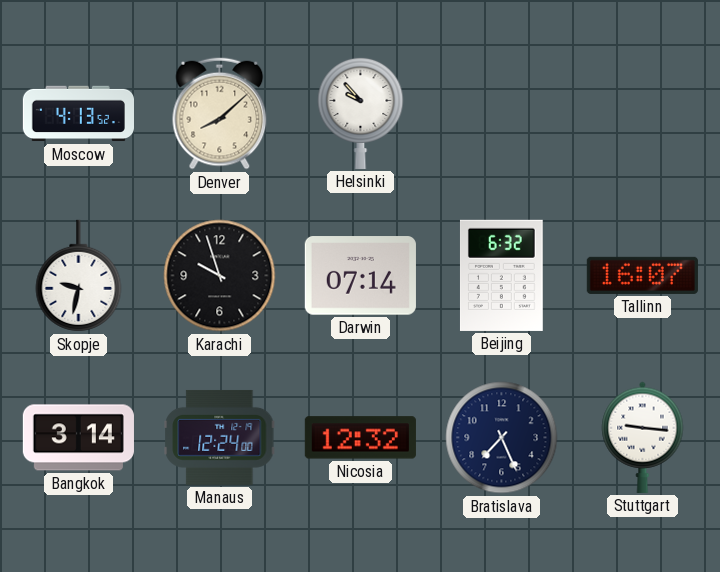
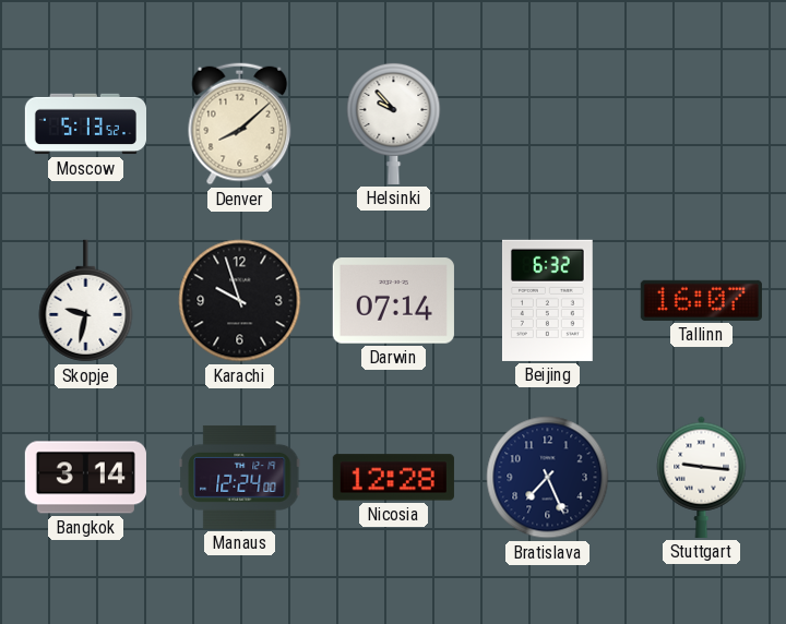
Moscow: 4:13 -> 5:13
Nicosia: 12:32 -> 12:28
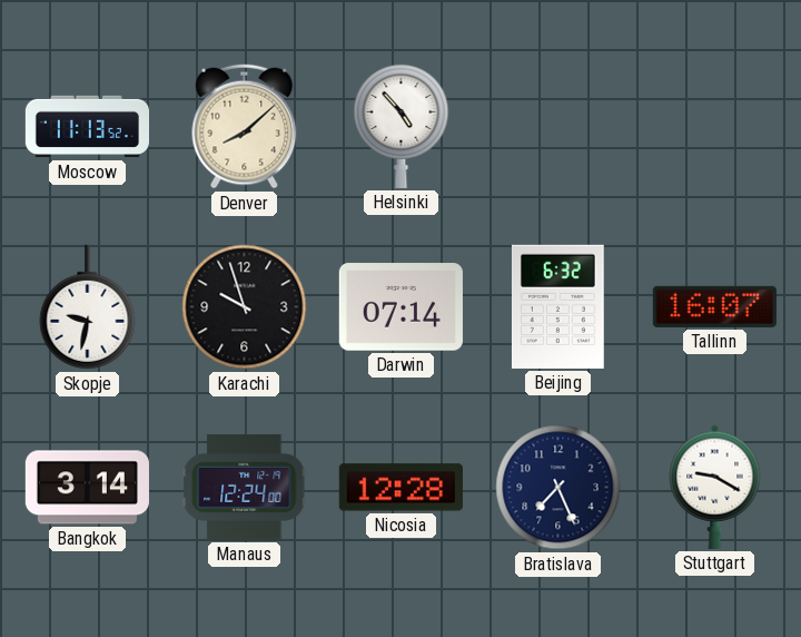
Moscow: 5:13 -> 11:13
Helsinki: 9:53 -> 4:53
Stuttgart: 9:16 -> 9:20
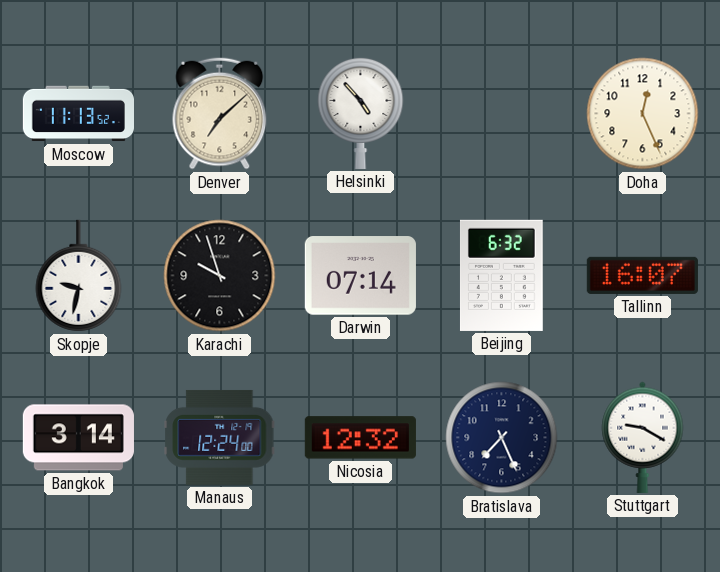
Denver: 8:08 -> 7:08
Doha: none -> 12:26
Nicosia: 12:28 -> 12:32
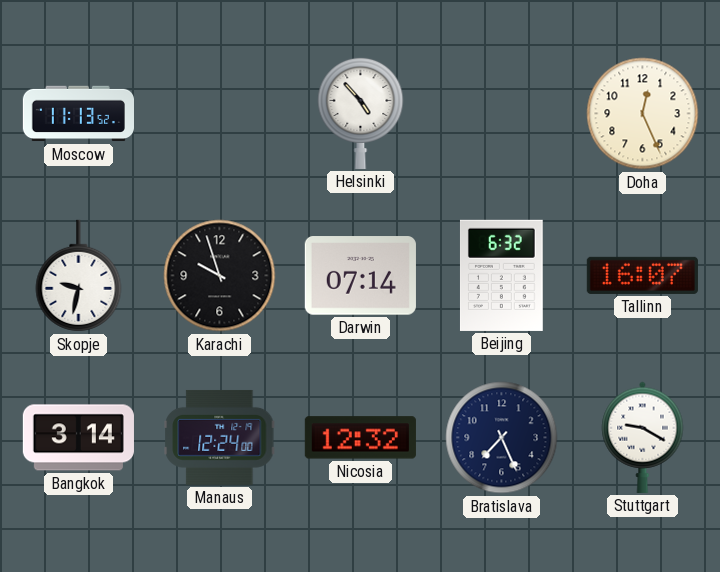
Denver: 7:08 -> none
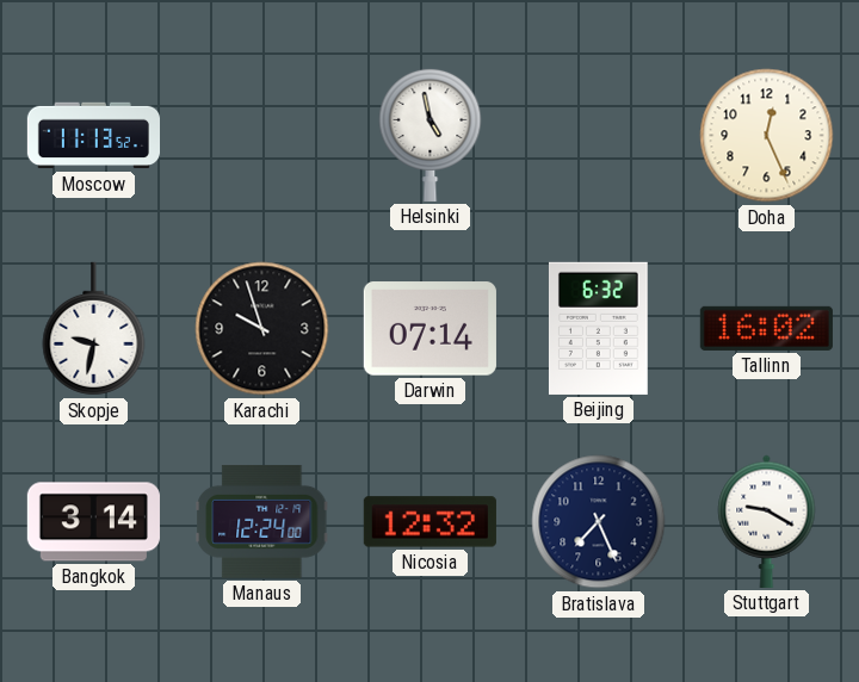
Helsinki: 4:53 -> 4:58
Tallinn: 16:07 -> 16:02
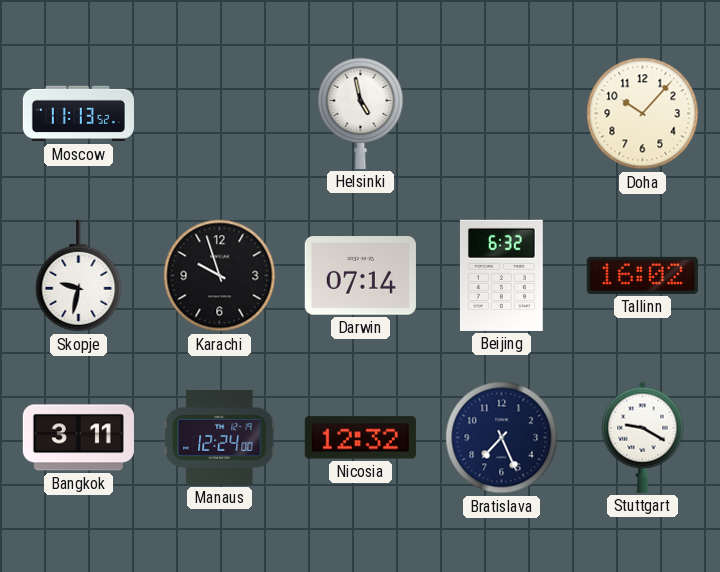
Doha: 12:26 -> 10:07
Bangkok: 3:14 -> 3:11
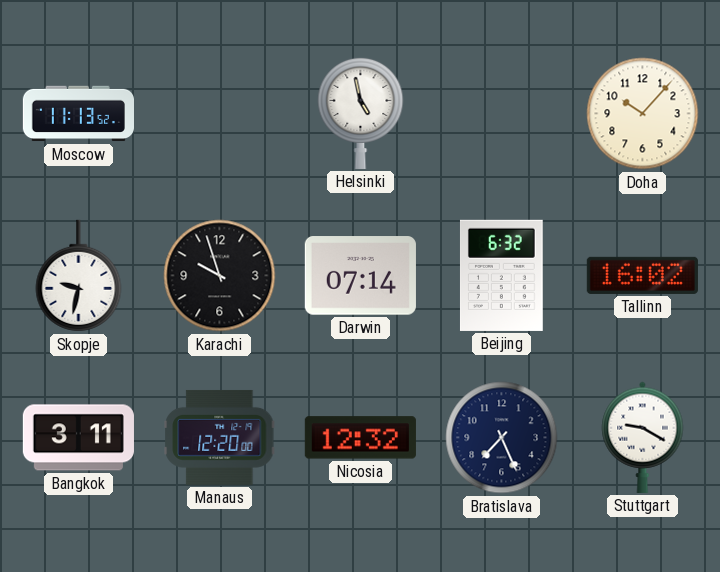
Manaus: 12:24 -> 12:20
